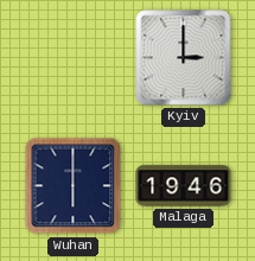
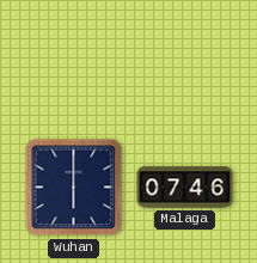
Kyiv: 3:00 -> none
Malaga: 19:46 -> 07:46
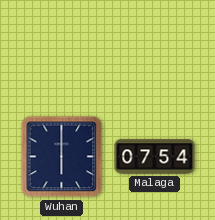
Malaga: 07:46 -> 07:54
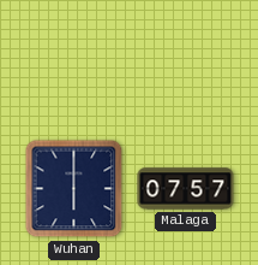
Malaga: 07:54 -> 07:57
